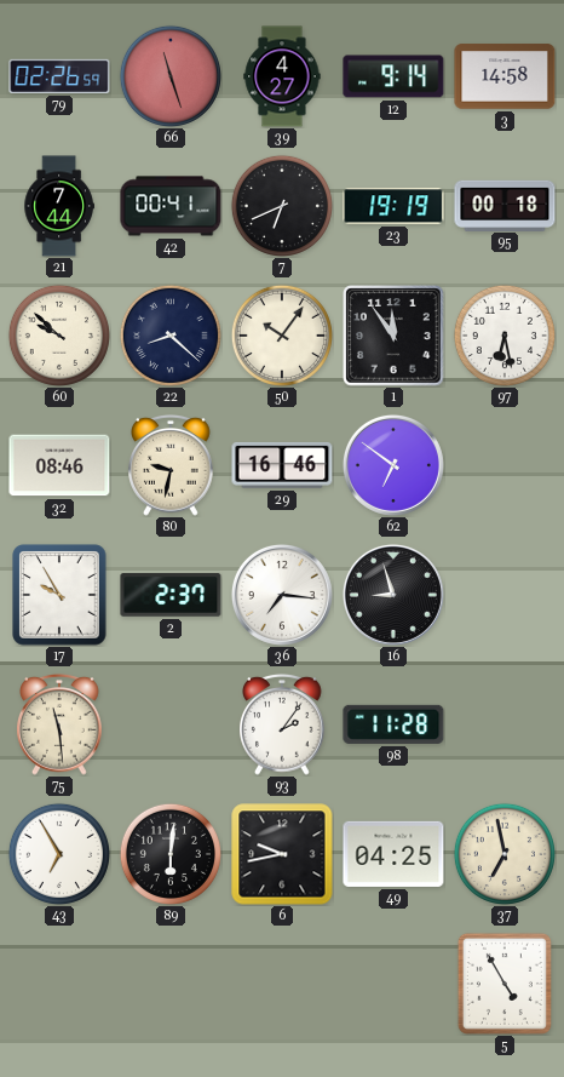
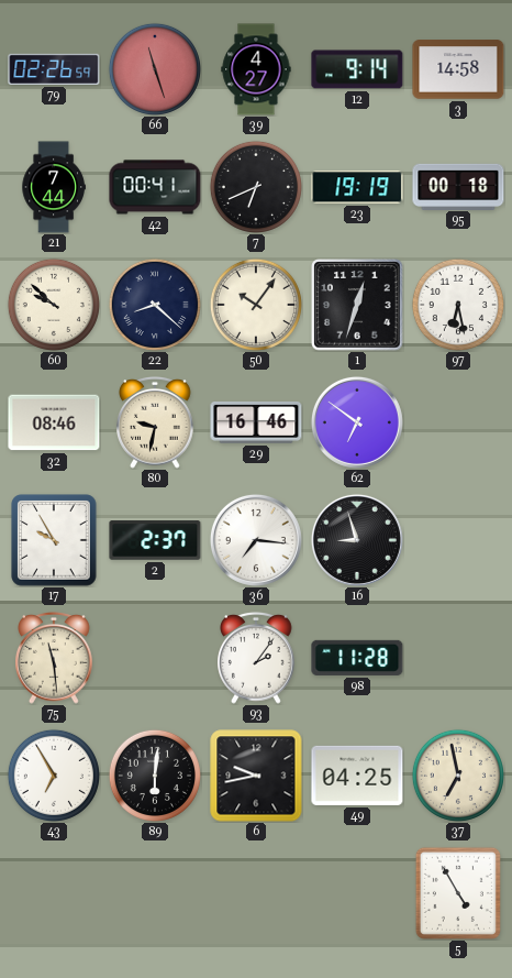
1: 11:54 -> 12:33
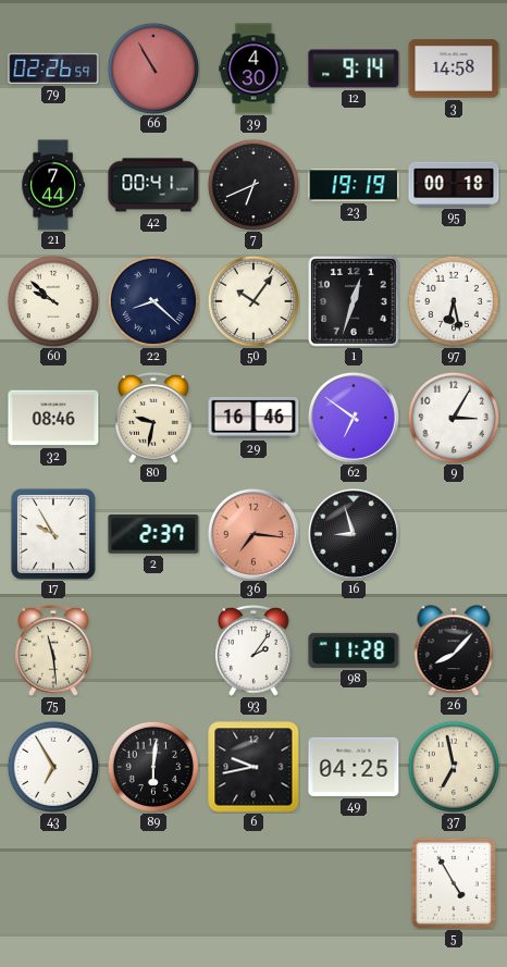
66: 11:27 -> 10:55
39: 4:27 -> 4:30
9: none -> 3:05
36 dial: white -> salmon
26: none -> 8:07
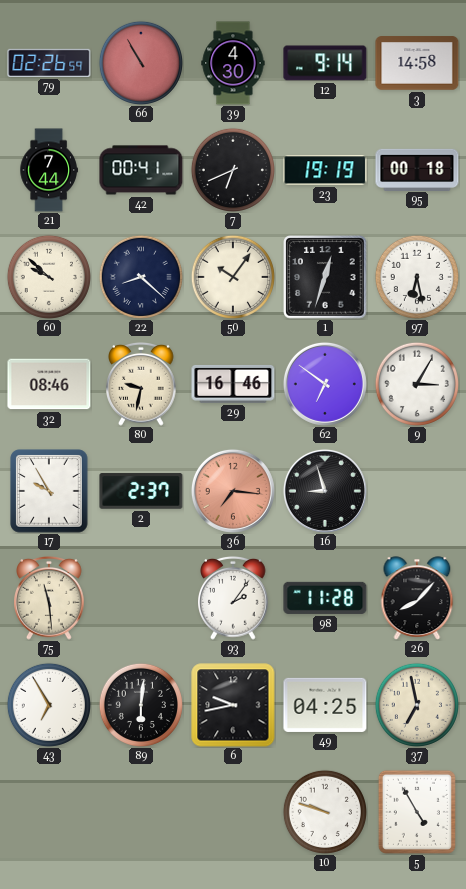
10: none -> 9:48
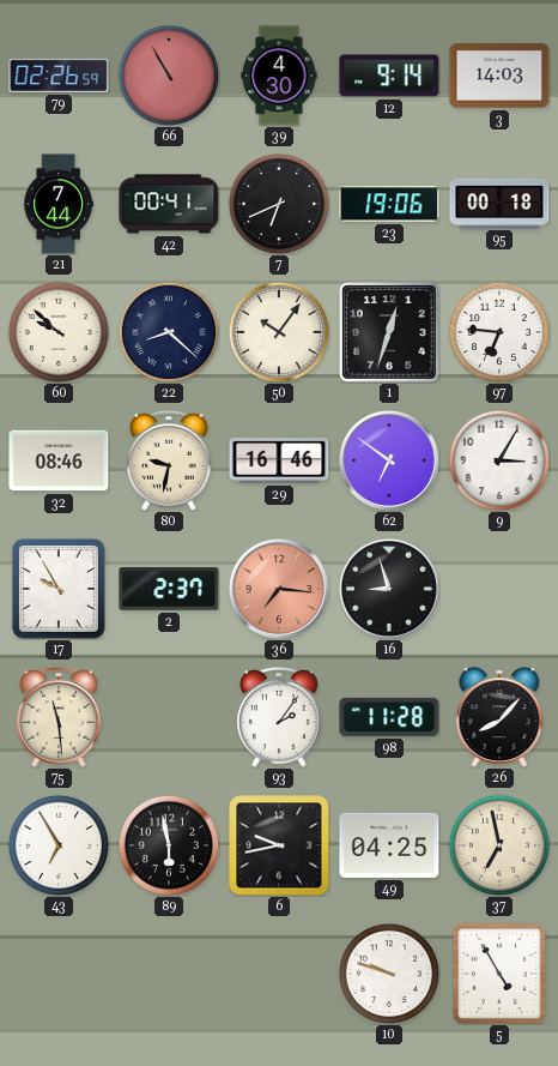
3: 14:58 -> 14:03
23: 19:19 -> 19:06
97: 6:28 -> 6:46
89: 6:01 -> 5:58
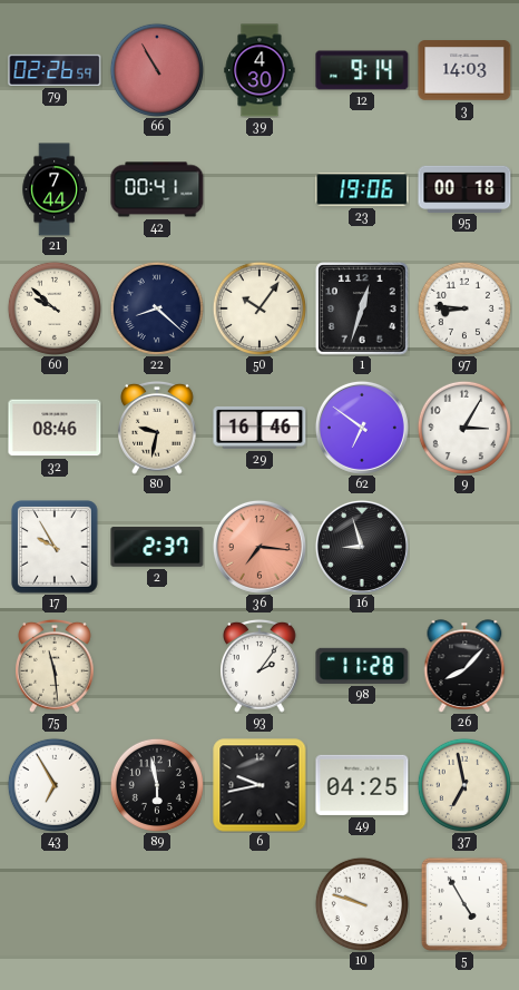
7: 6:41 -> none
97: 6:46 -> 8:46
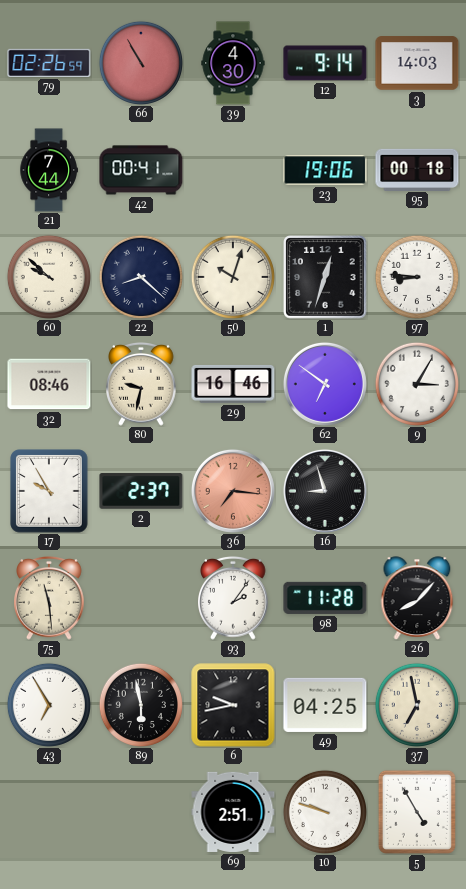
50: 10:06 -> 10:03
69: none -> 2:51
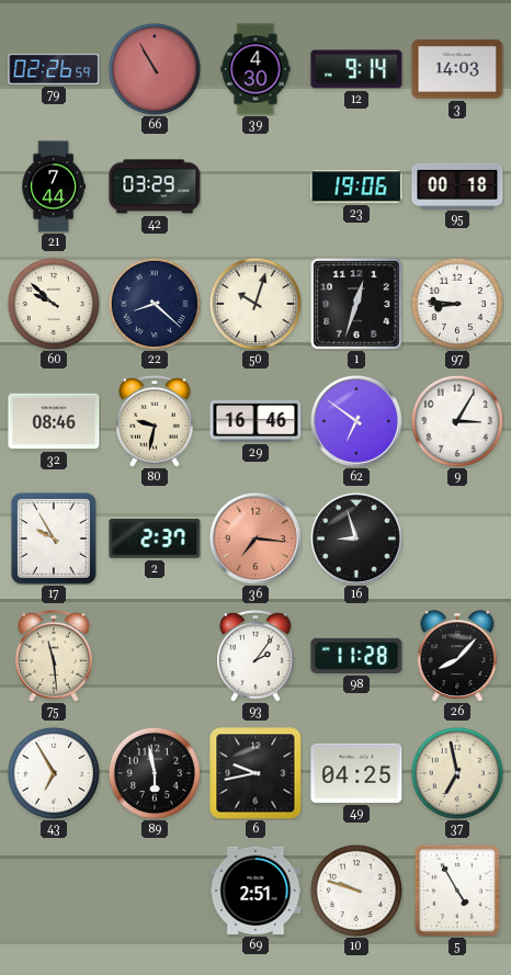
42: 00:41 -> 03:29
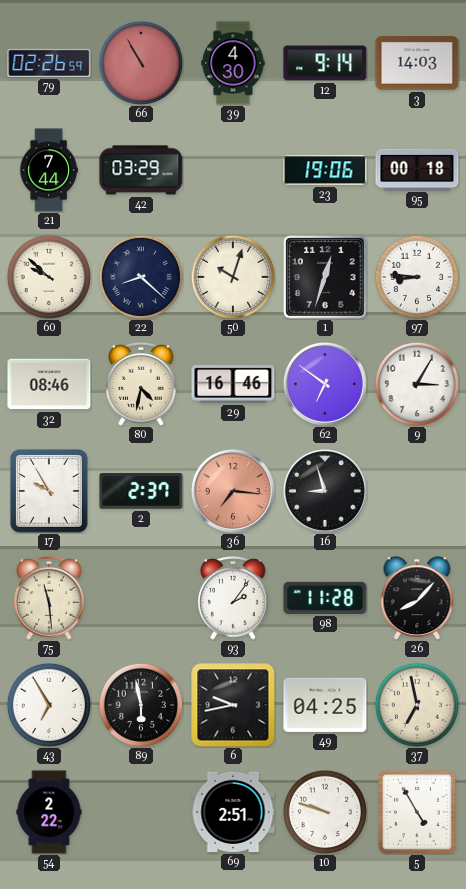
80: 9:32 -> 4:32
54: none -> 2:22
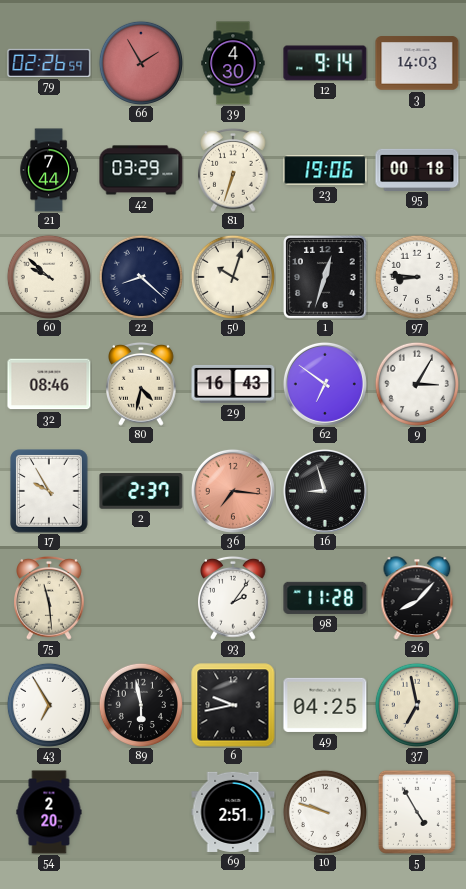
66: 10:55 -> 1:55
81: none -> 6:33
29: 16:46 -> 16:43
54: 2:22 -> 2:20
